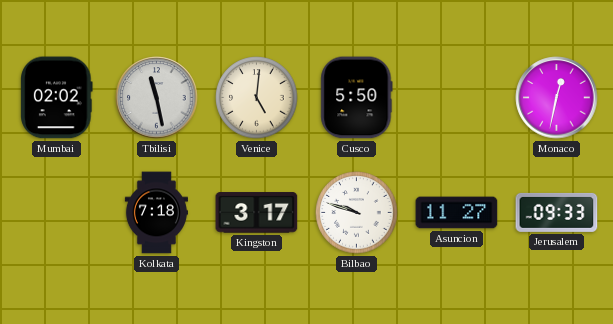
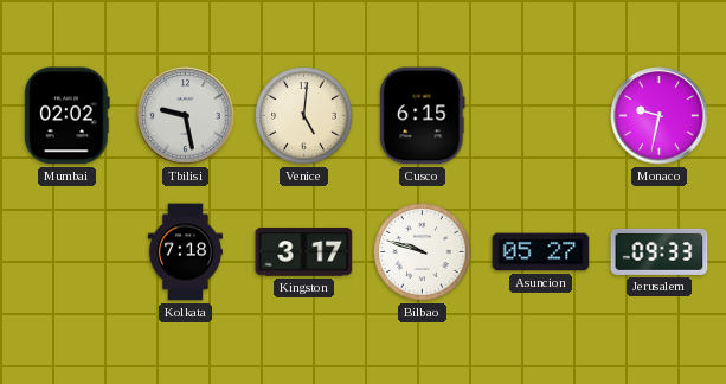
Tbilisi: 11:28 -> 9:28
Cusco: 5:50 -> 6:15
Monaco: 12:32 -> 9:32
Asuncion: 11:27 -> 05:27
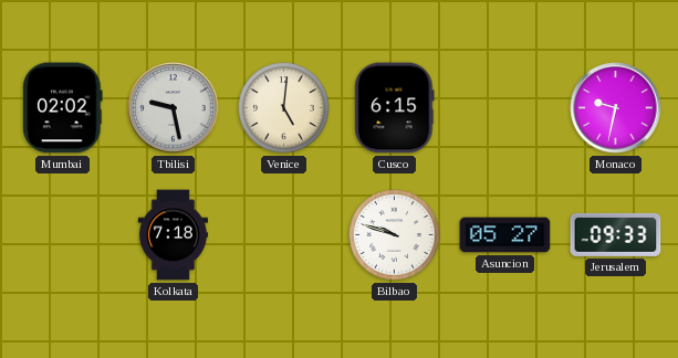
Kingston: 3:17 -> none
